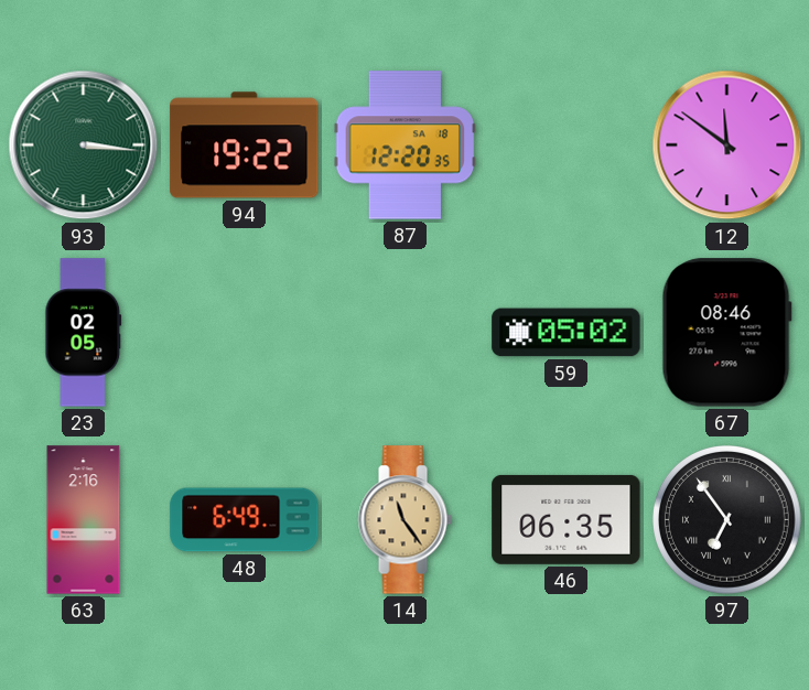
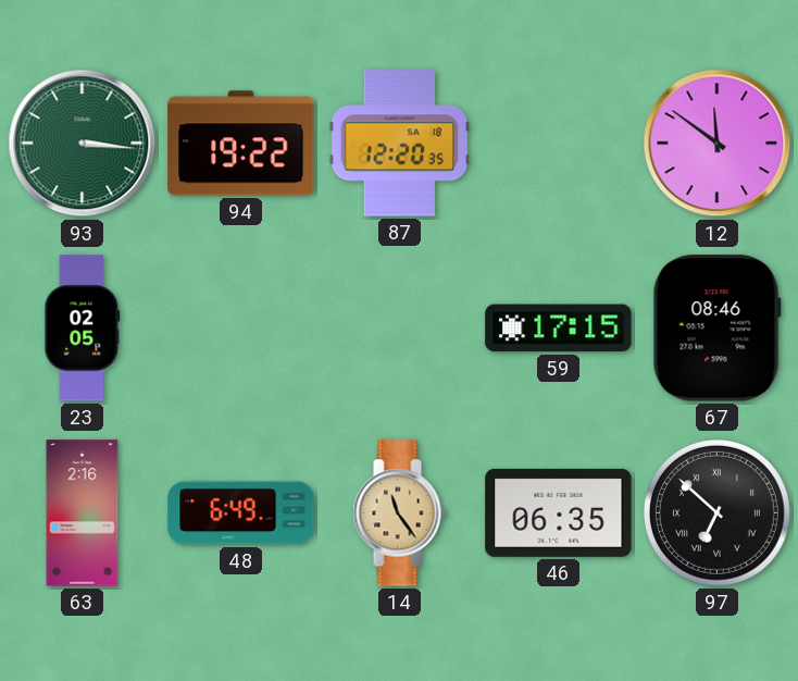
59: 05:02 -> 17:15
97: 6:54 -> 6:52
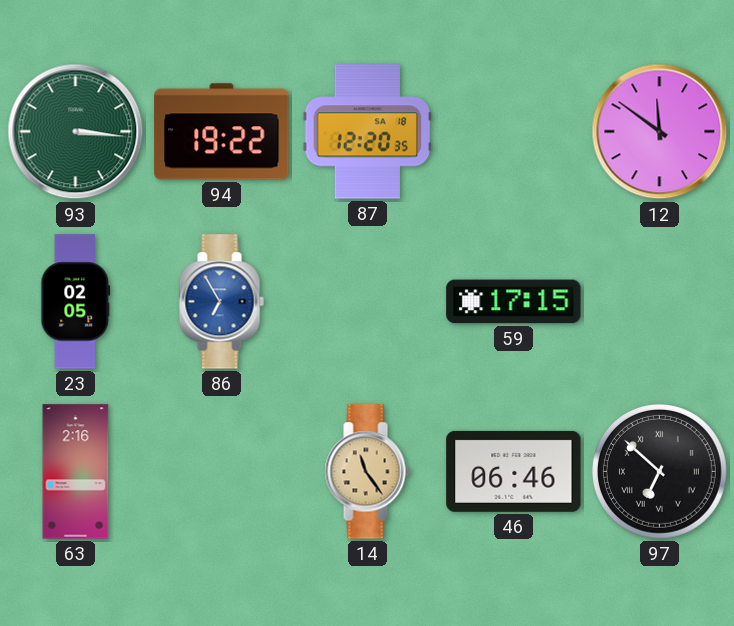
86: none -> 6:55
67: 08:46 -> none
48: 6:49 -> none
46: 06:35 -> 06:46
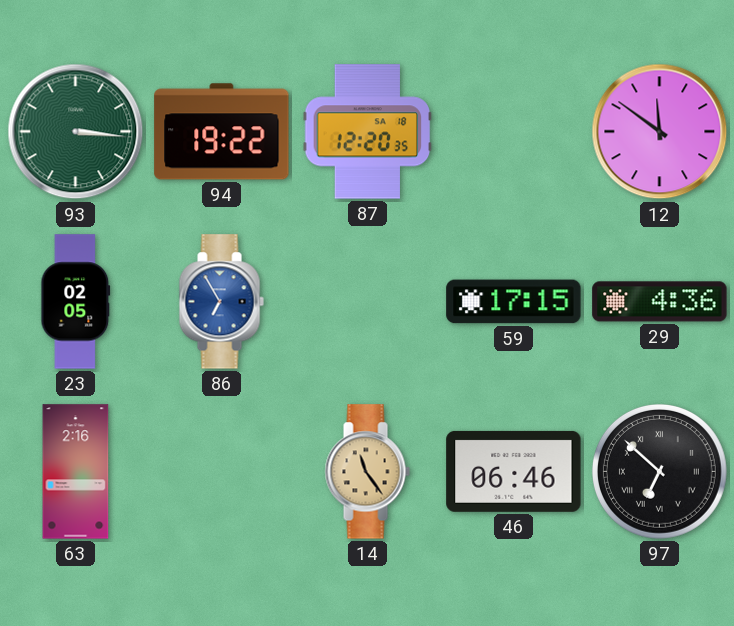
29: none -> 4:36
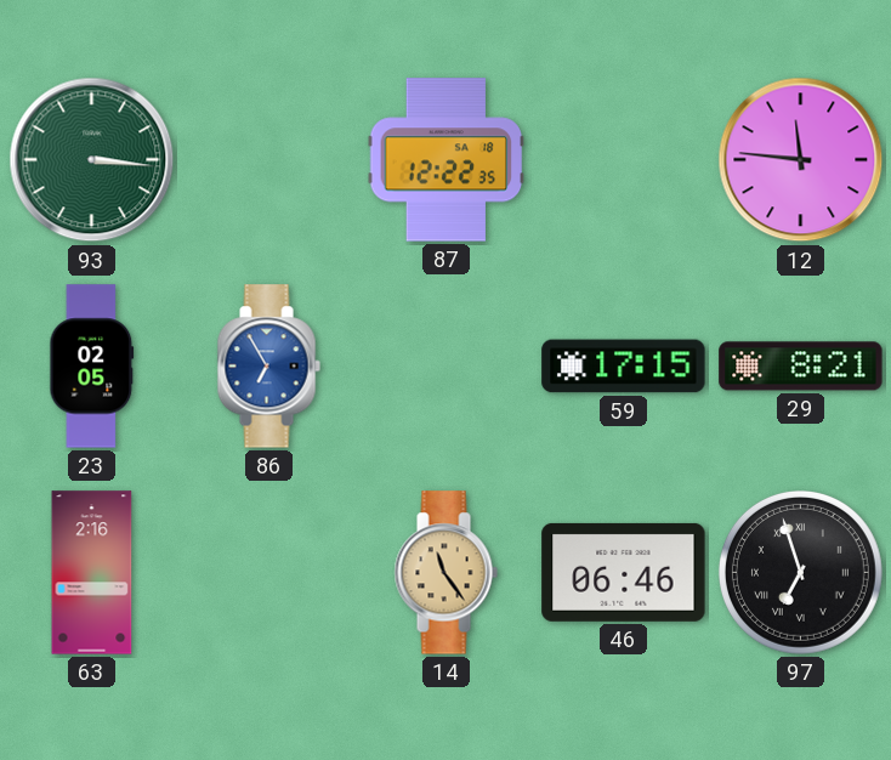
94: 19:22 -> none
87: 12:20 -> 12:22
12: 11:51 -> 11:46
29: 4:36 -> 8:21
97: 6:52 -> 6:57
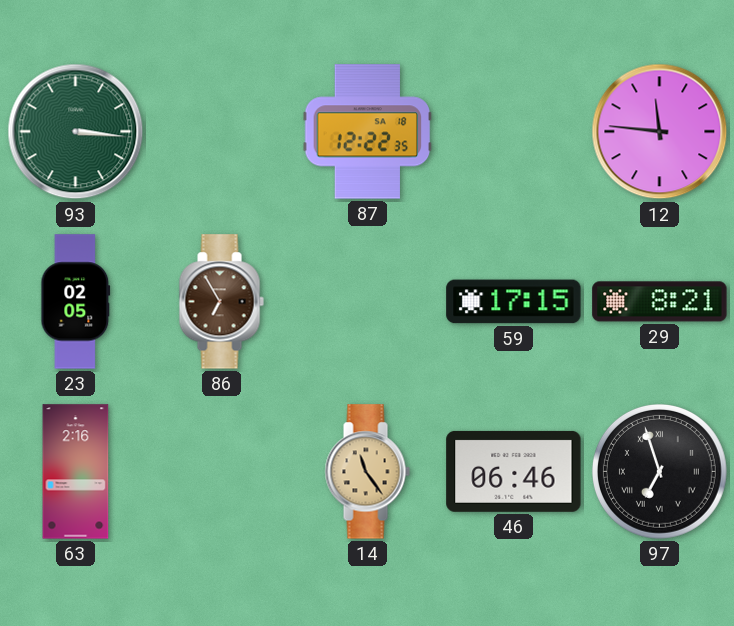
86 dial: blue -> brown
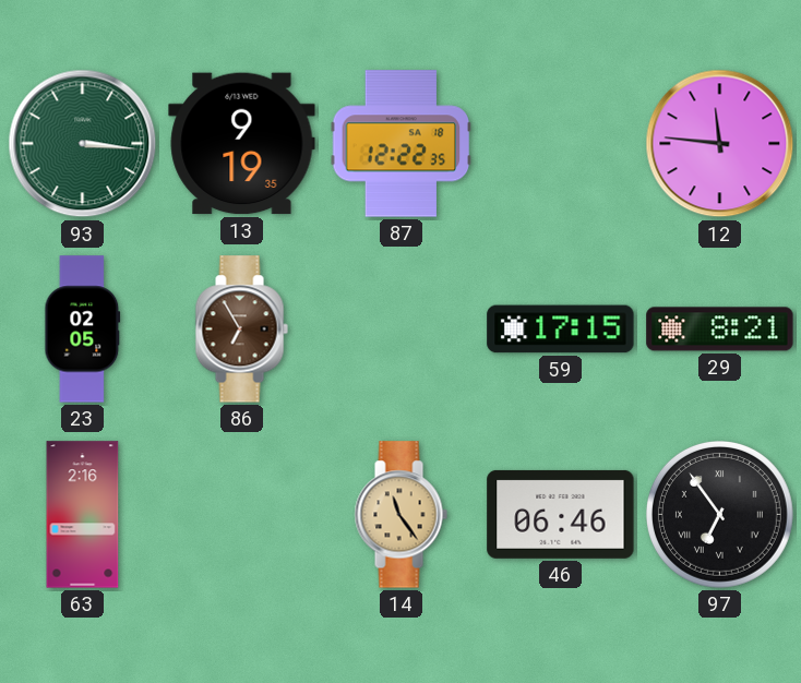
13: none -> 9:19
97: 6:57 -> 6:54
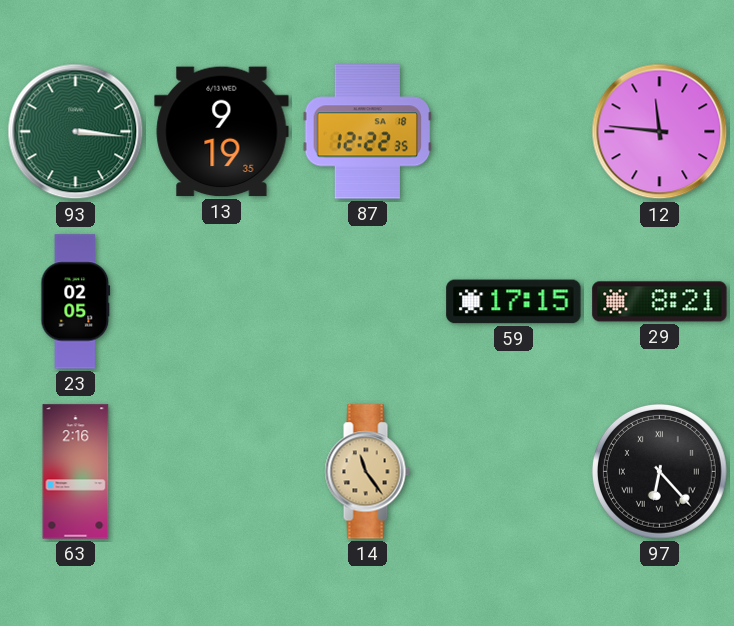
86: 6:55 -> none
46: 06:46 -> none
97: 6:54 -> 6:23
